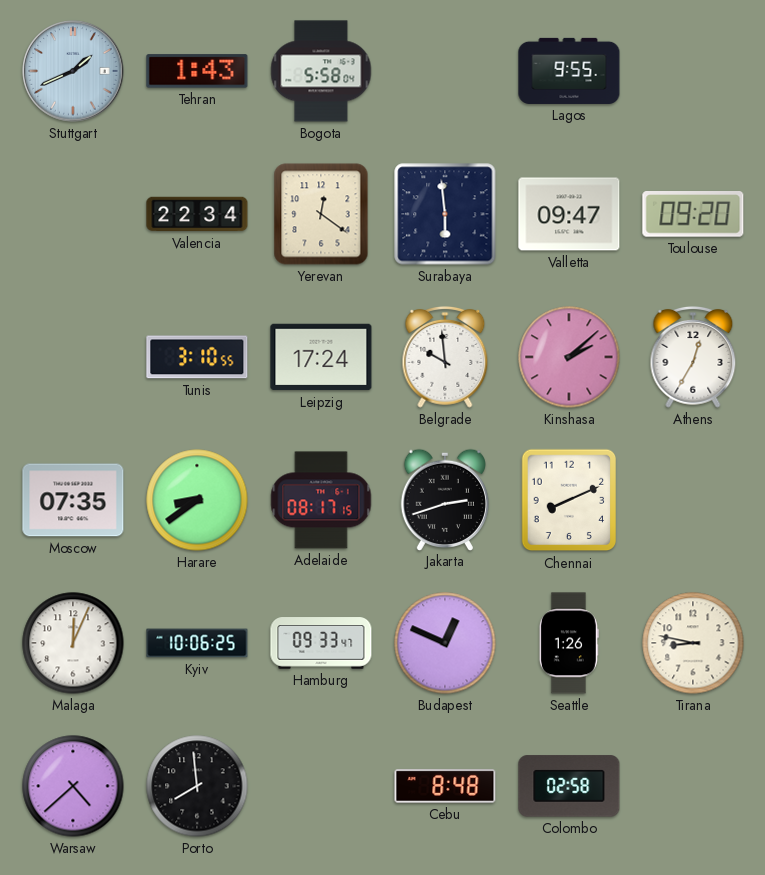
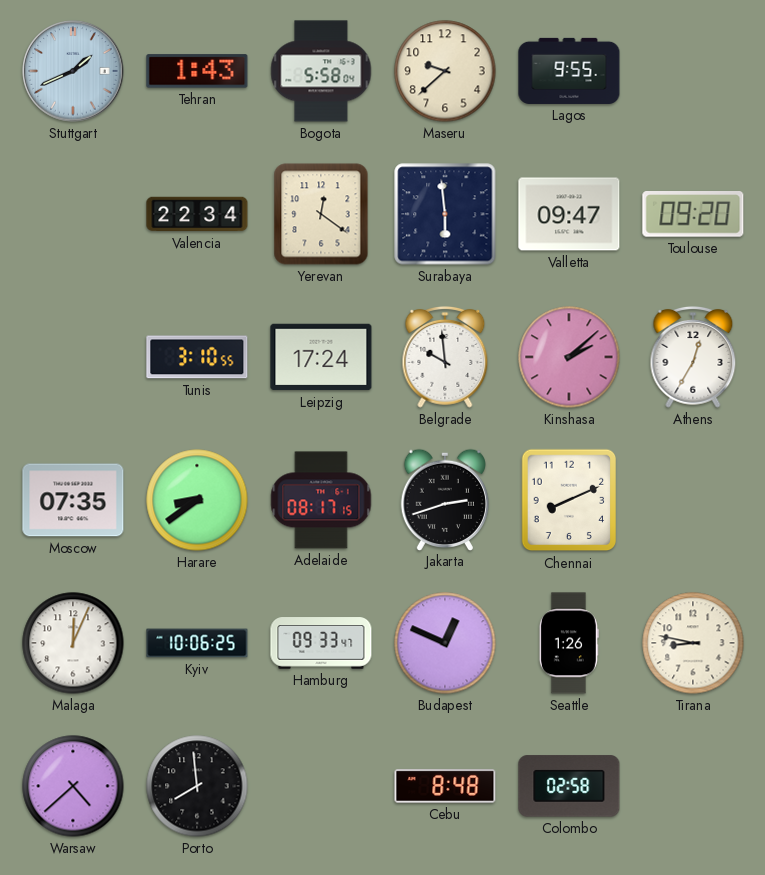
Maseru: none -> 9:38
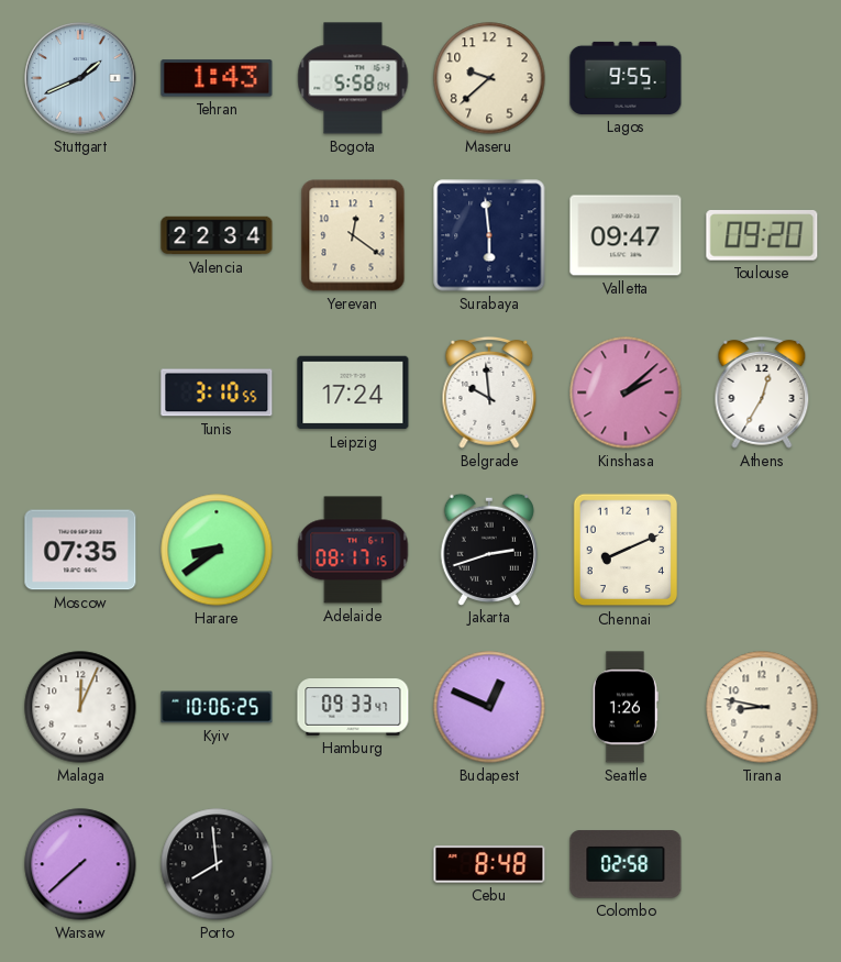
Warsaw: 4:38 -> 7:38
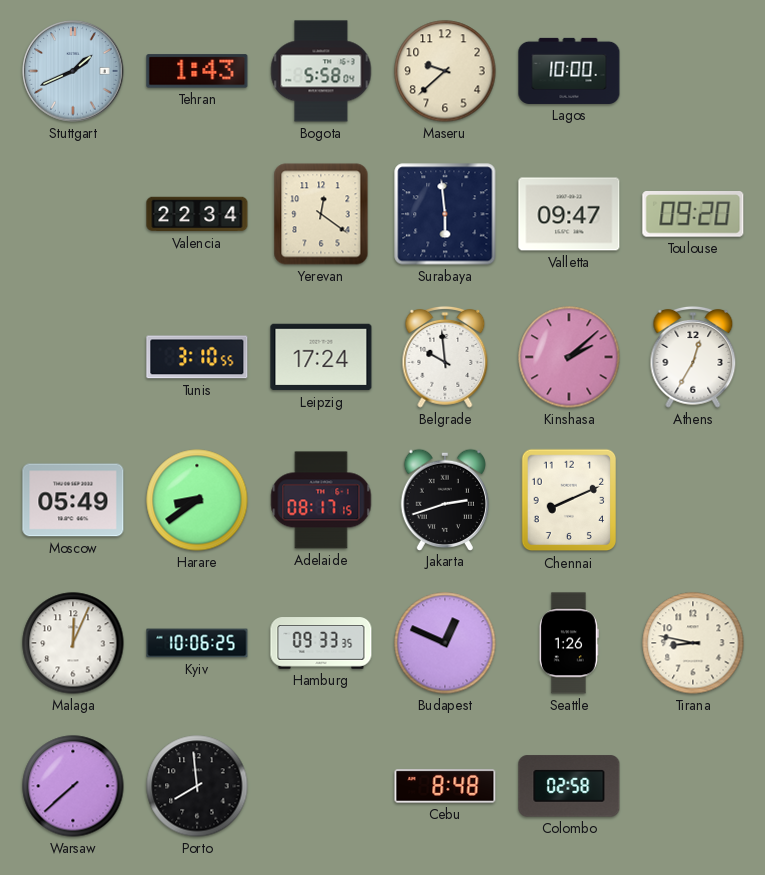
Lagos: 9:55 -> 10:00
Moscow: 07:35 -> 05:49
Hamburg: 09:33:47 -> 09:33:35
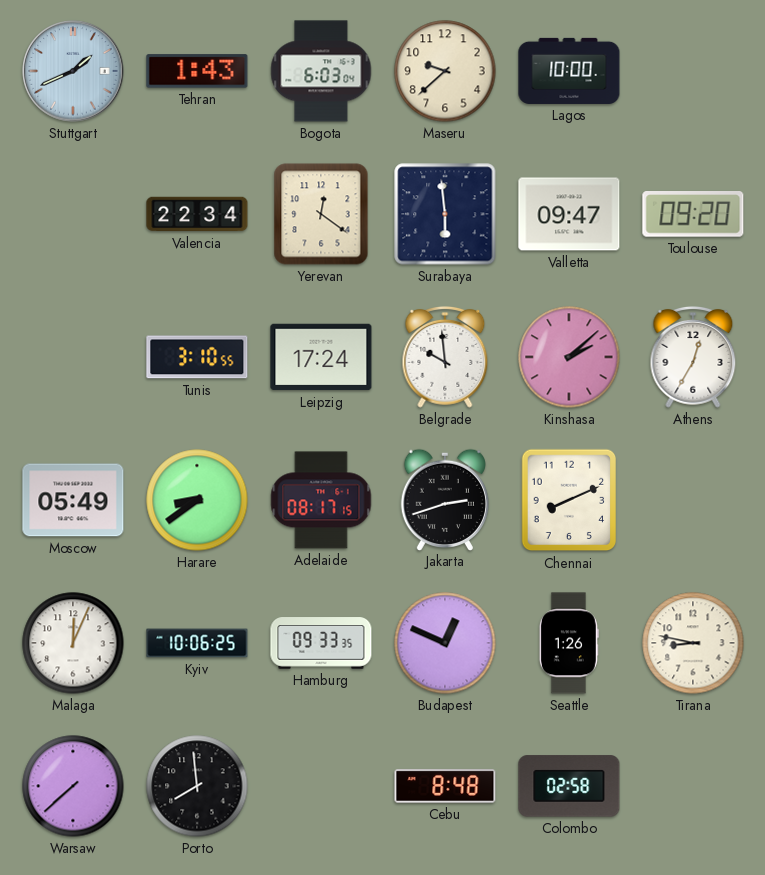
Bogota: 5:58 -> 6:03
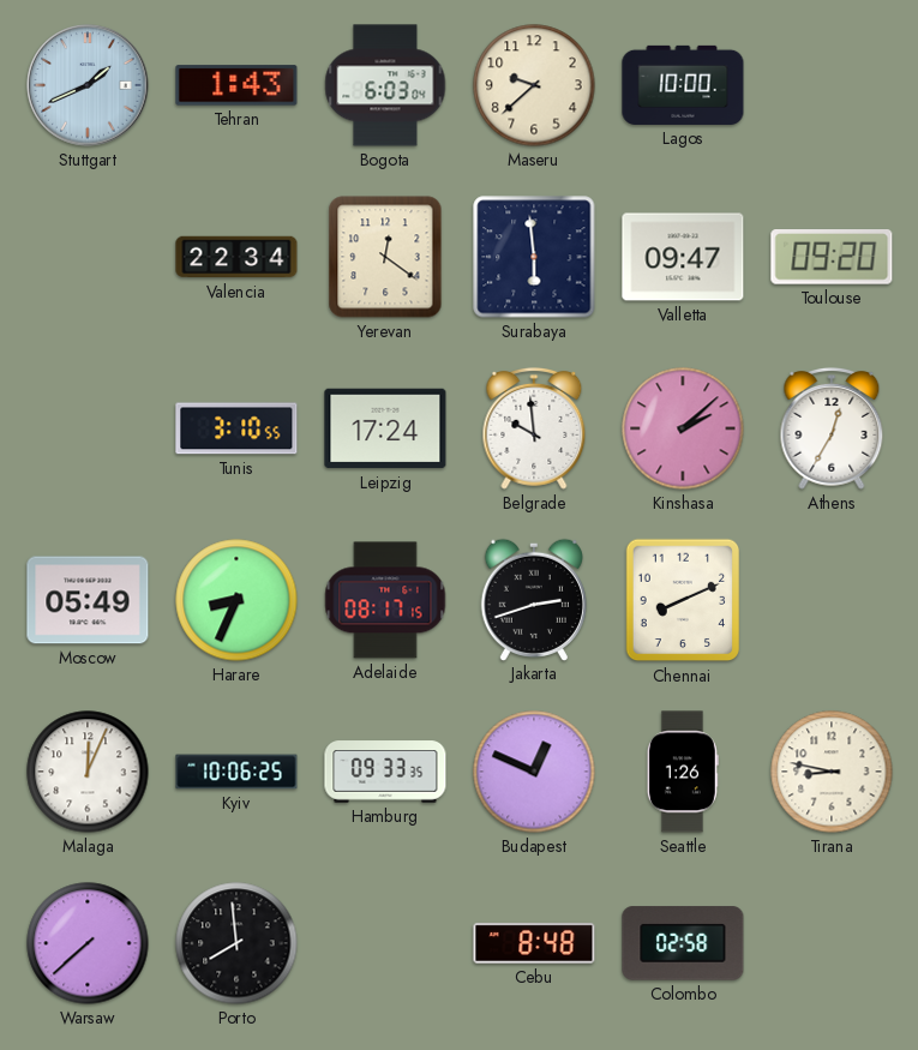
Harare: 8:39 -> 8:34
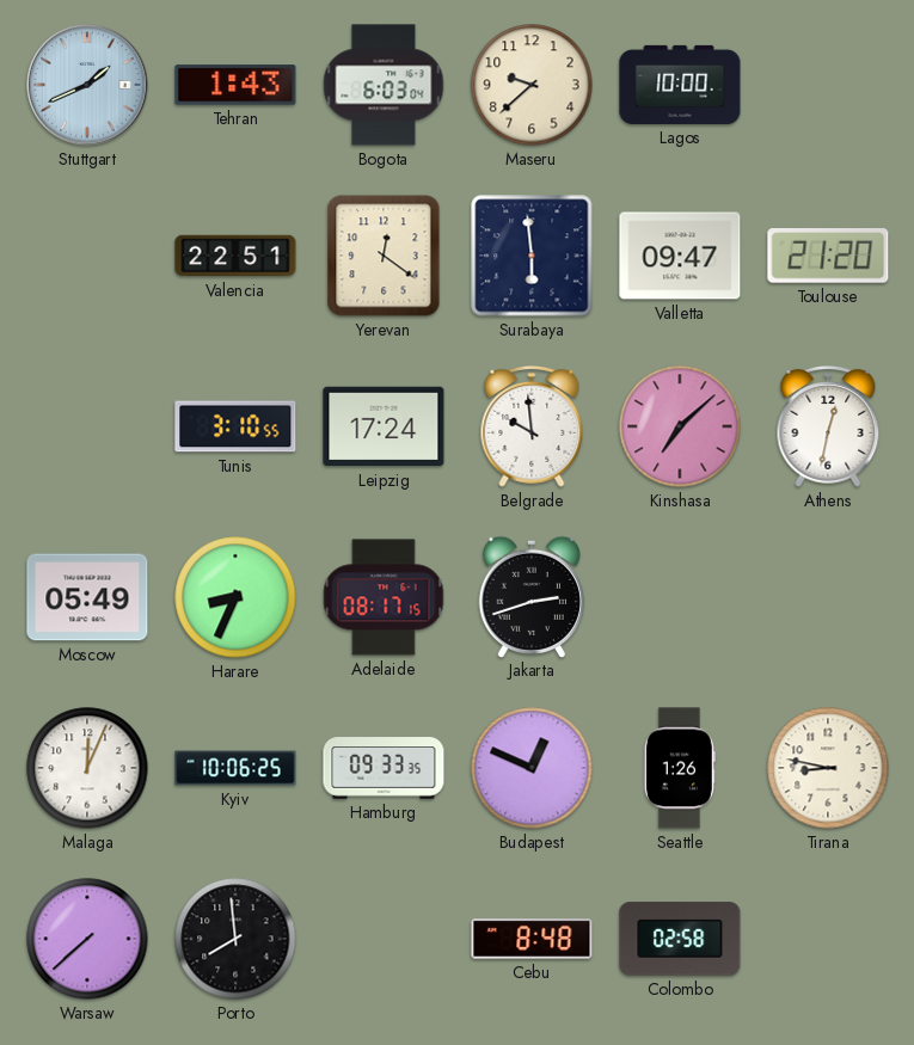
Valencia: 22:34 -> 22:51
Toulouse: 09:20 -> 21:20
Kinshasa: 2:08 -> 7:08
Athens: 12:35 -> 12:32
Chennai: 8:11 -> none
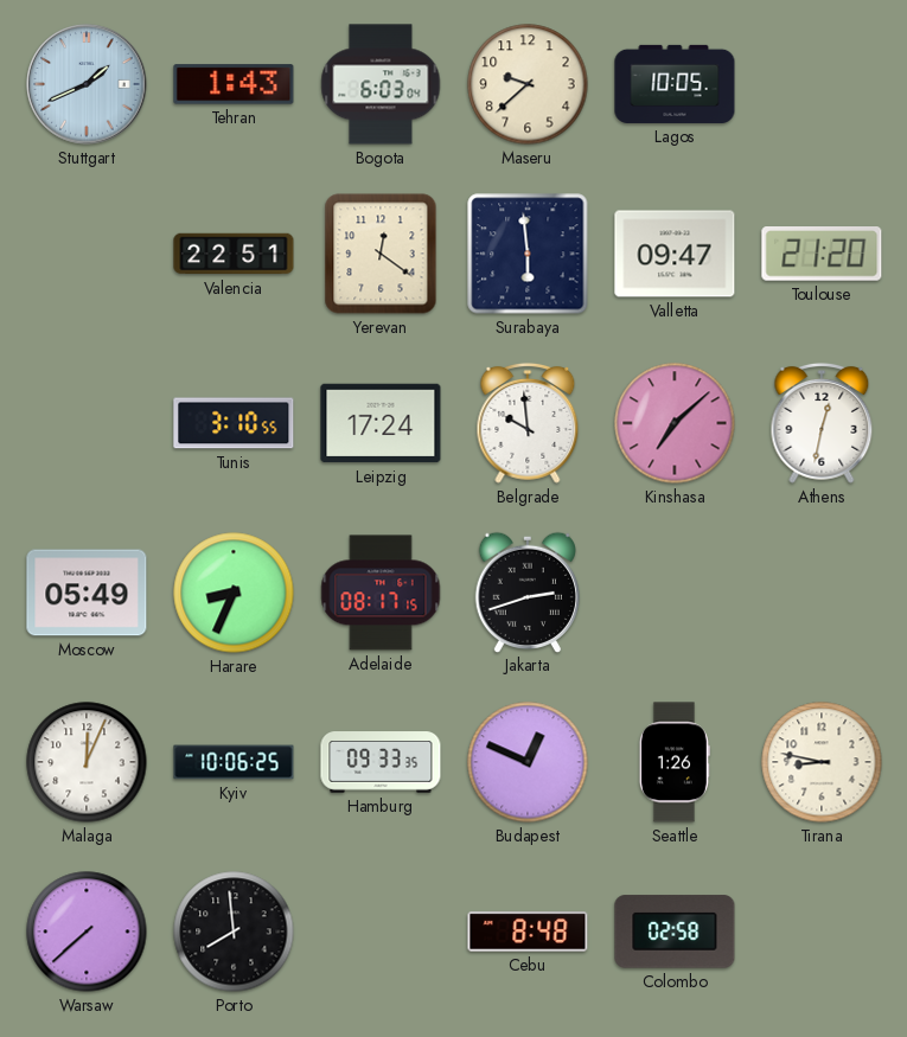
Lagos: 10:00 -> 10:05
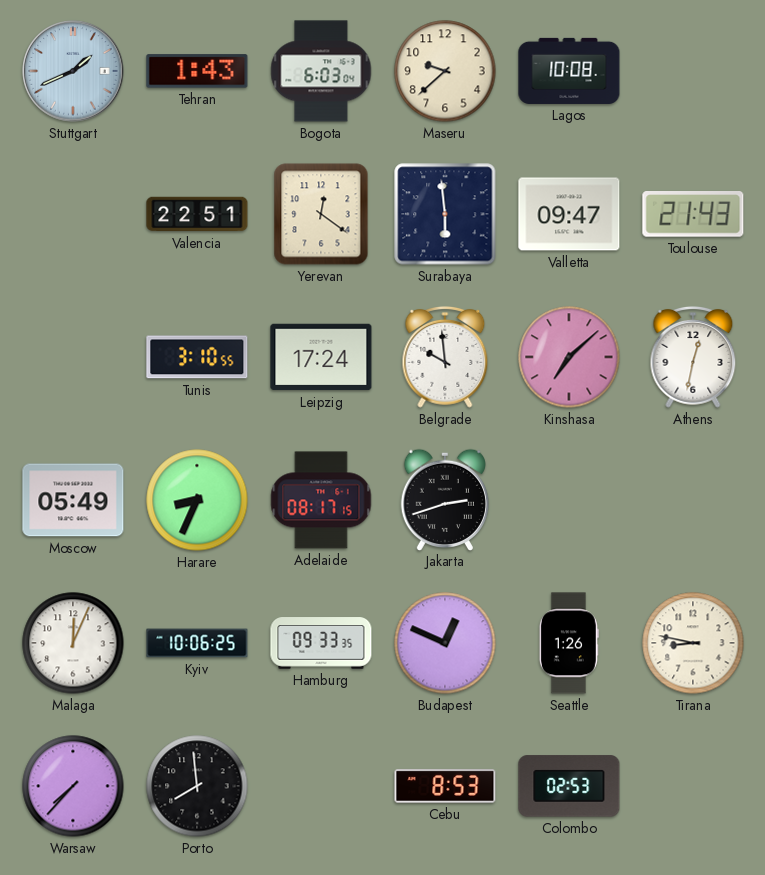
Lagos: 10:05 -> 10:08
Toulouse: 21:20 -> 21:43
Warsaw: 7:38 -> 7:37
Cebu: 8:48 -> 8:53
Colombo: 02:58 -> 02:53
